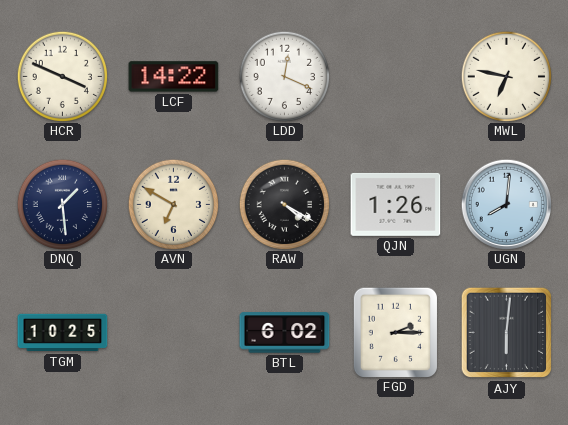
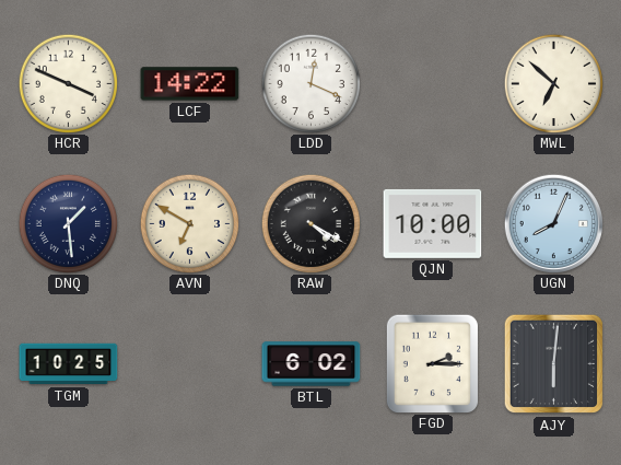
MWL: 6:47 -> 6:52
QJN: 1:26 -> 10:00
UGN: 8:01 -> 8:04
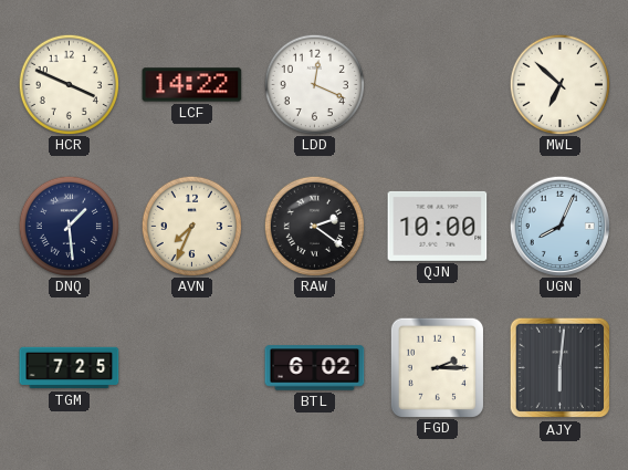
AVN: 6:50 -> 7:34
RAW: 4:20 -> 2:21
TGM: 10:25 -> 7:25
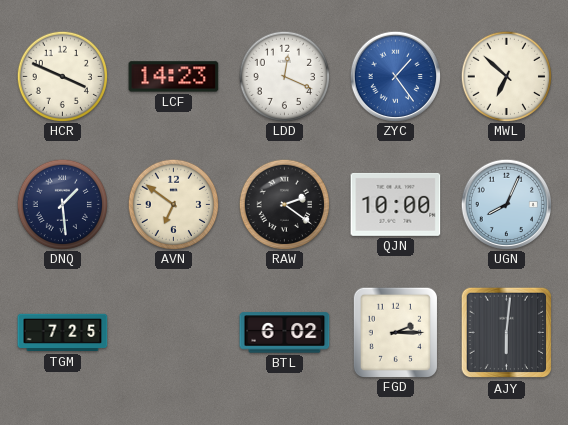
LCF: 14:22 -> 14:23
ZYC: none -> 1:24
AVN: 7:34 -> 6:51
